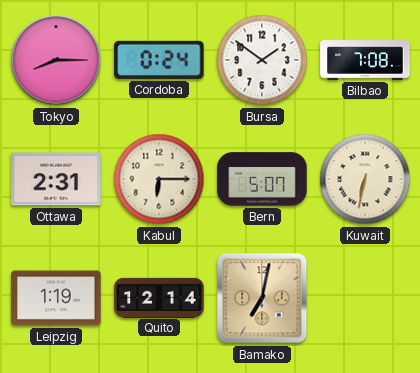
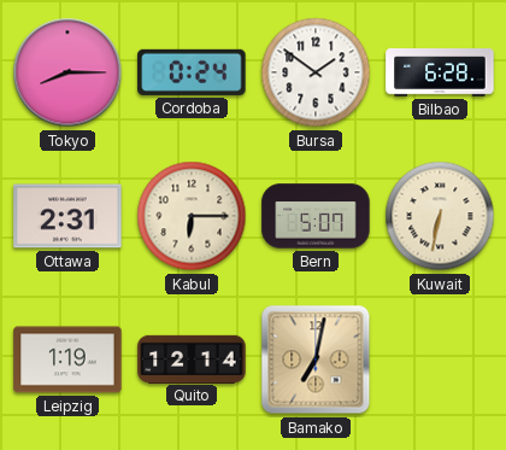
Bilbao: 7:08 -> 6:28
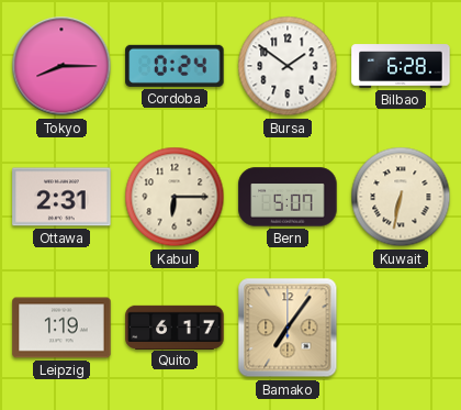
Quito: 12:14 -> 6:17
Bamako: 7:02 -> 7:06
